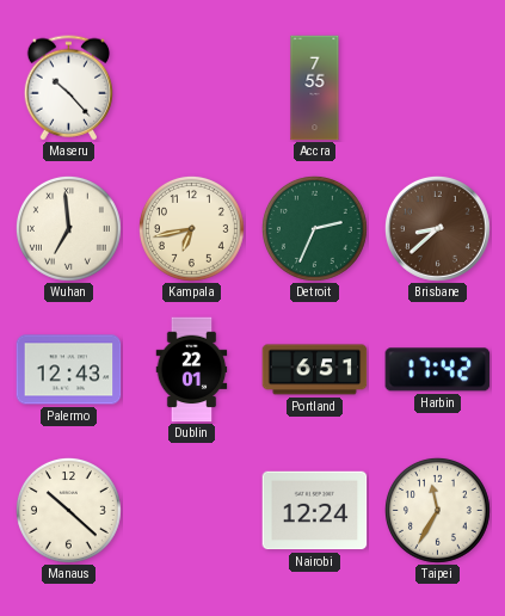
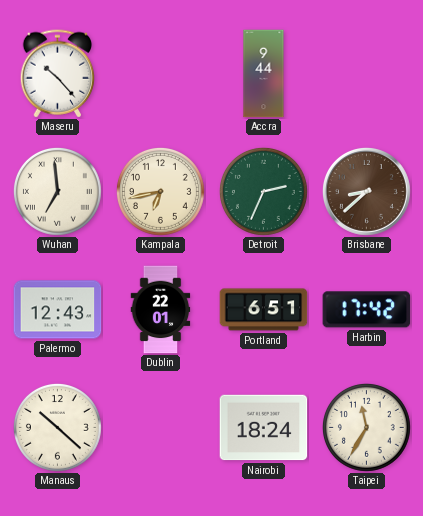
Accra: 7:55 -> 9:44
Nairobi: 12:24 -> 18:24
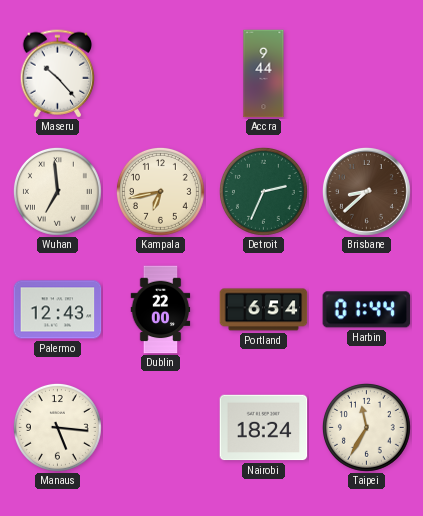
Dublin: 22:01 -> 22:00
Portland: 6:51 -> 6:54
Harbin: 17:42 -> 01:44
Manaus: 10:22 -> 5:16
